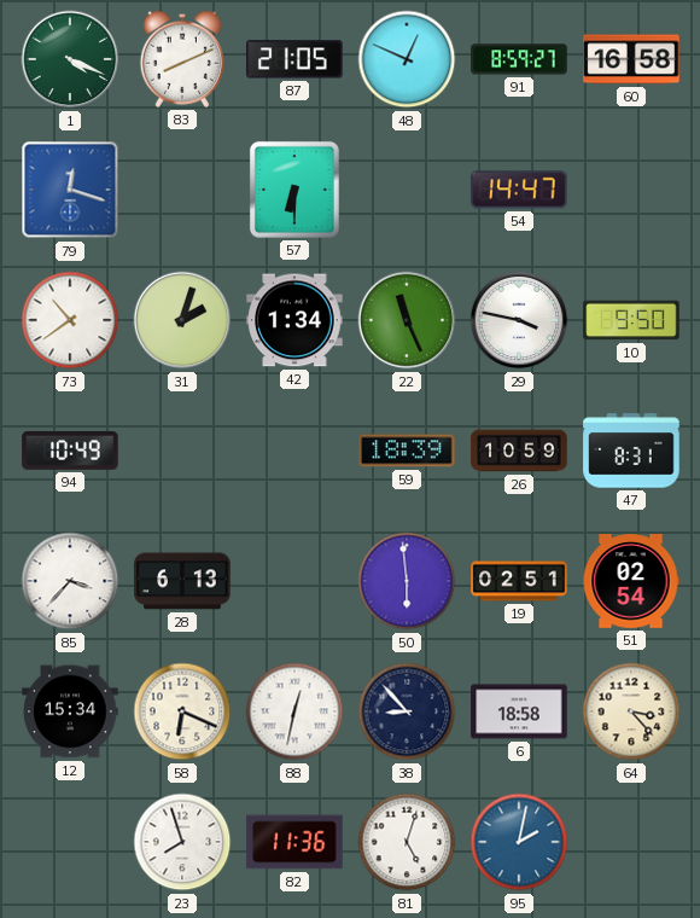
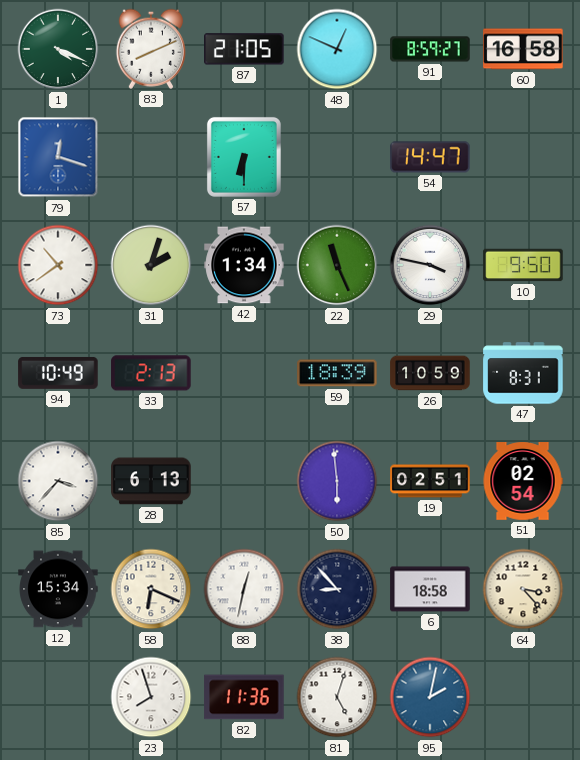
33: none -> 2:13
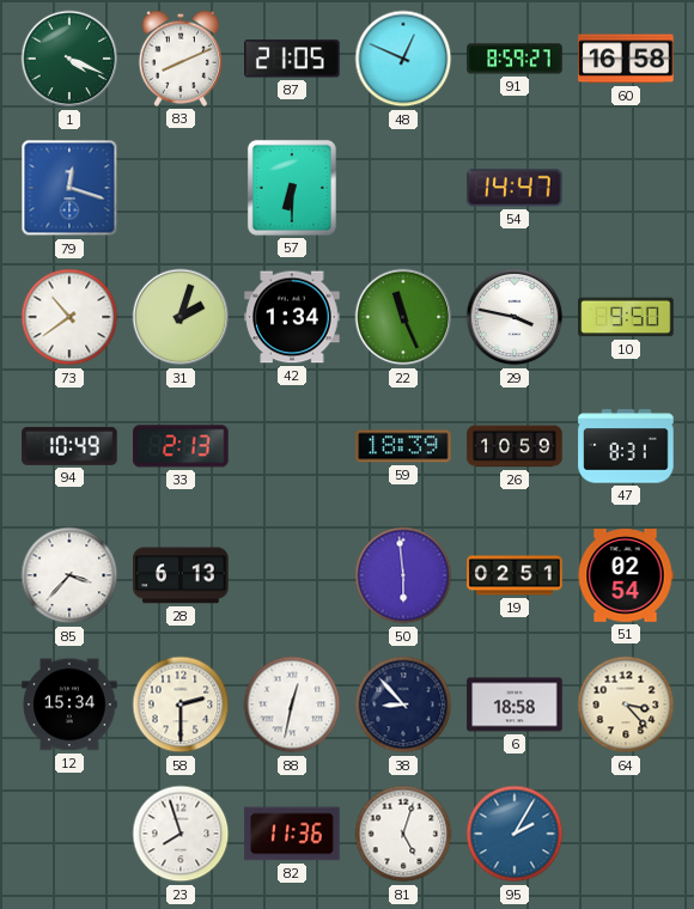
58: 6:19 -> 2:30
95: 2:02 -> 2:05
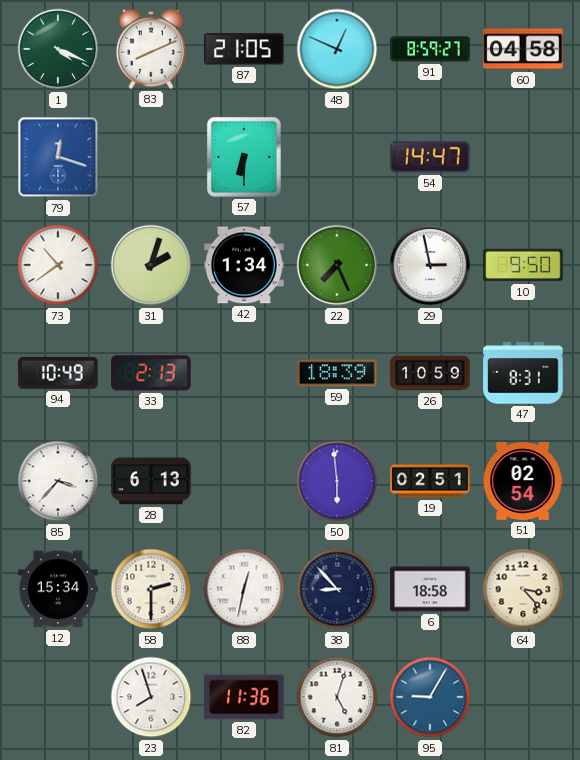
60: 16:58 -> 04:58
22: 11:26 -> 7:26
29: 3:47 -> 2:58
95: 2:05 -> 9:05
